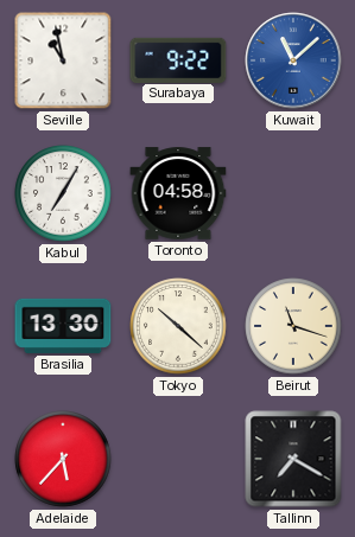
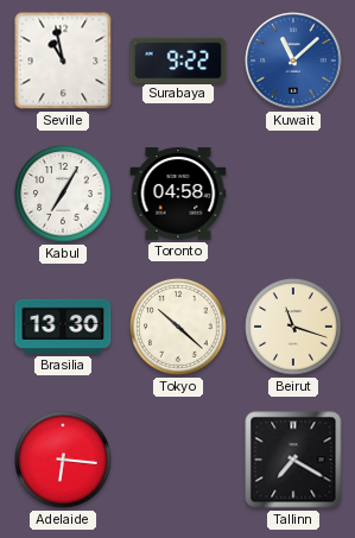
Adelaide: 5:37 -> 6:16
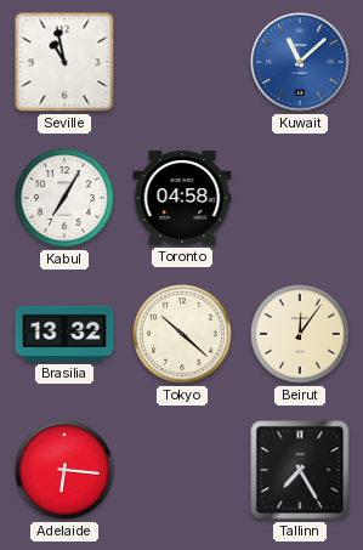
Surabaya: 9:22 -> none
Brasilia: 13:30 -> 13:32
Beirut: 11:18 -> 12:06
Tallinn: 7:20 -> 7:25
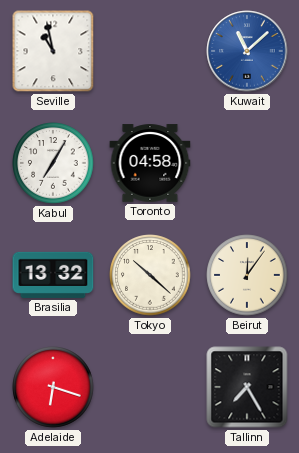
Adelaide: 6:16 -> 6:18
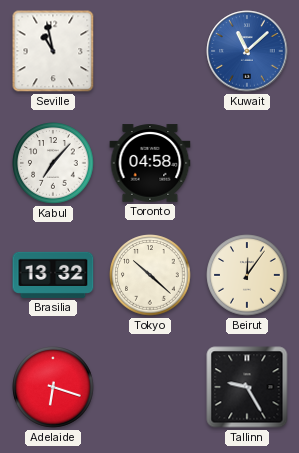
Kabul: 7:05 -> 7:07
Tallinn: 7:25 -> 9:25
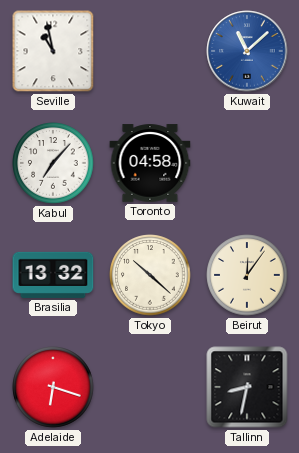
Tallinn: 9:25 -> 8:32
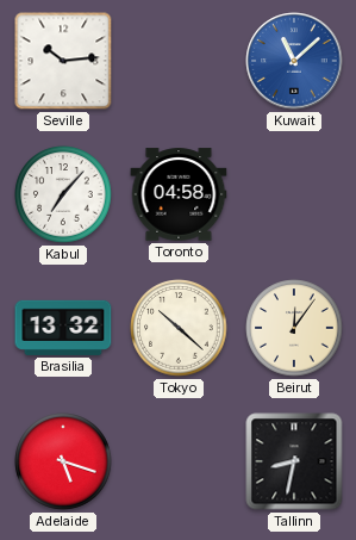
Seville: 10:58 -> 10:14
Adelaide: 6:18 -> 5:18
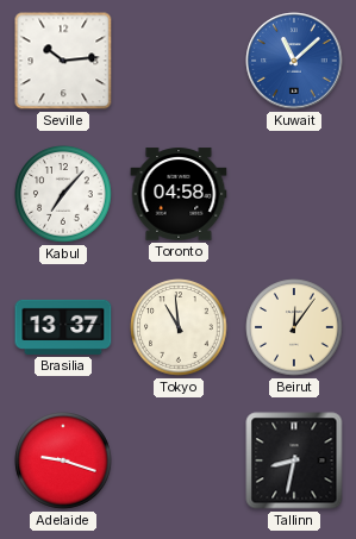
Brasilia: 13:32 -> 13:37
Tokyo: 10:22 -> 10:59
Adelaide: 5:18 -> 9:18
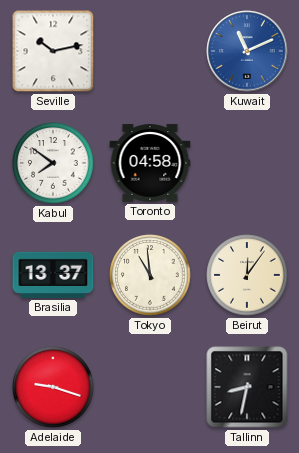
Seville: 10:14 -> 10:13
Kuwait: 11:08 -> 11:11
Kabul: 7:07 -> 7:51
